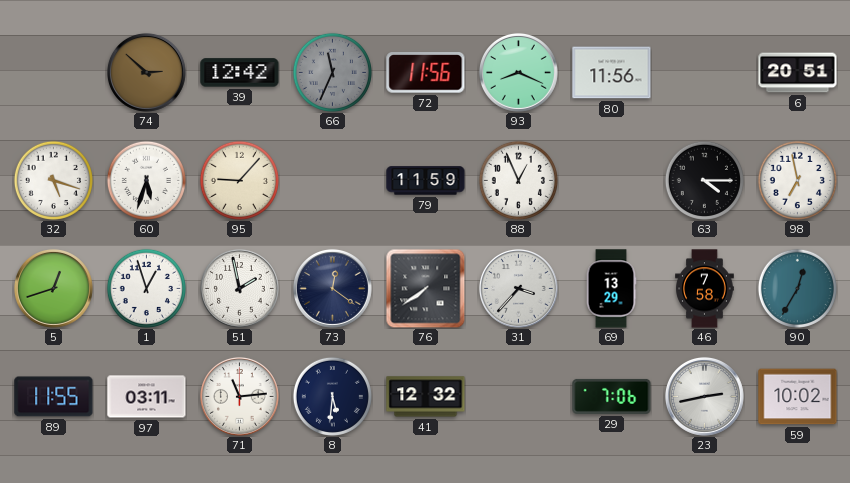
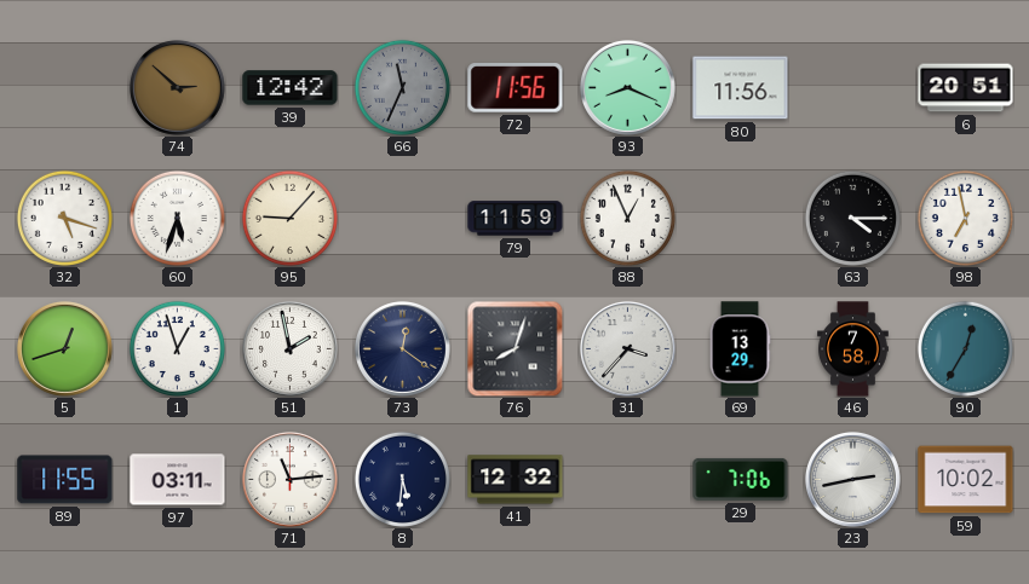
76: 7:39 -> 8:03
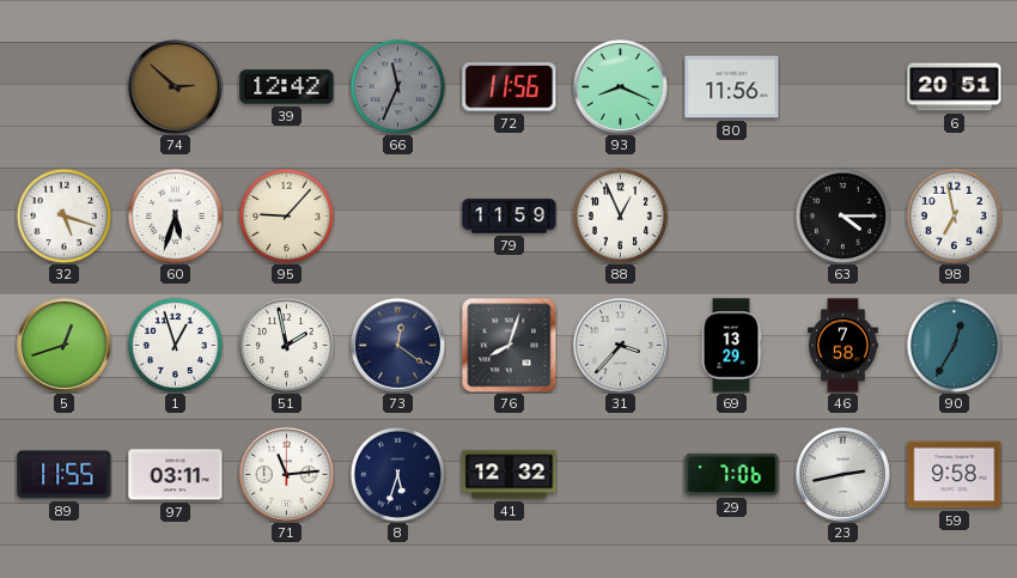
8: 5:31 -> 5:33
59: 10:02 -> 9:58
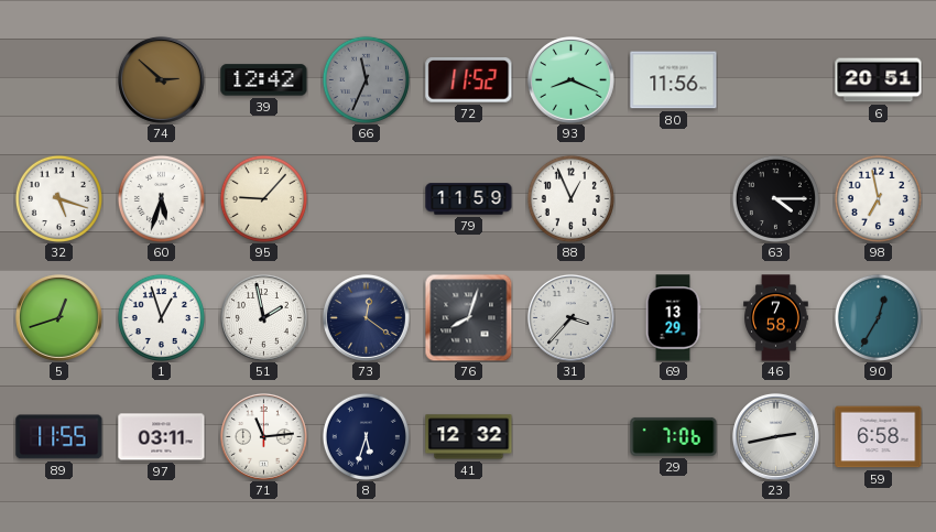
72: 11:56 -> 11:52
59: 9:58 -> 6:58
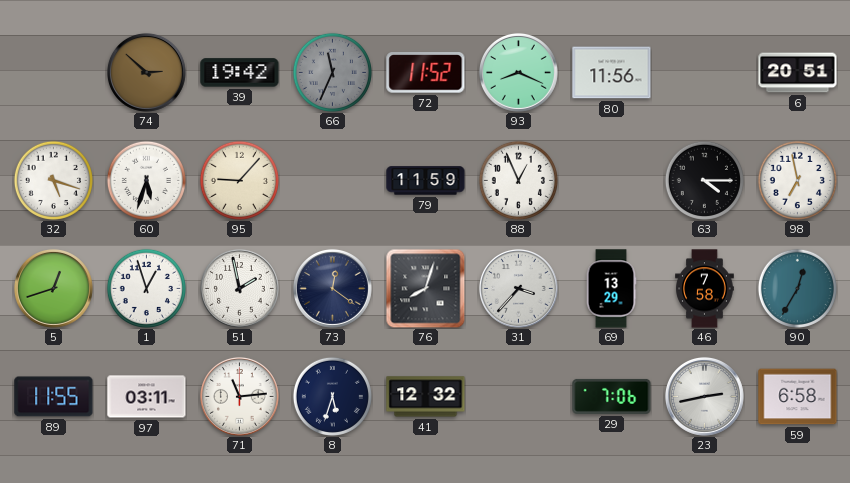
39: 12:42 -> 19:42
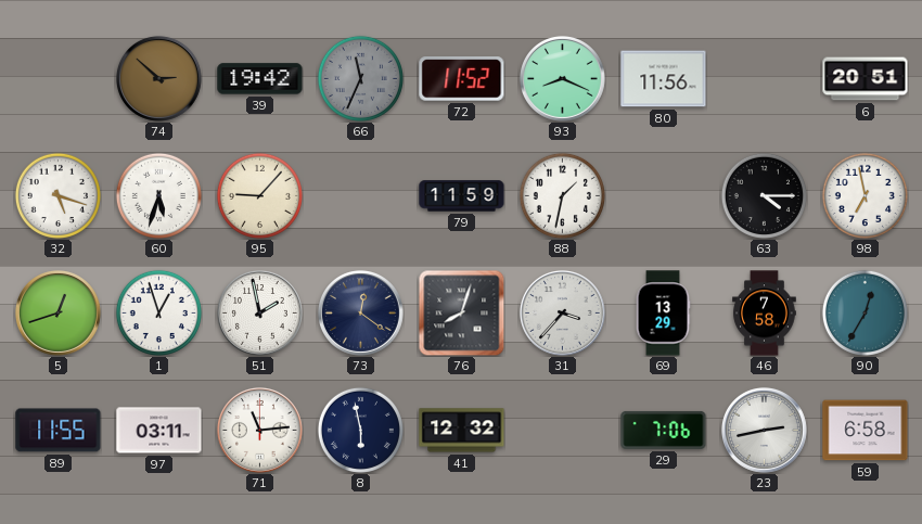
88: 12:56 -> 1:32
8: 5:33 -> 5:58
